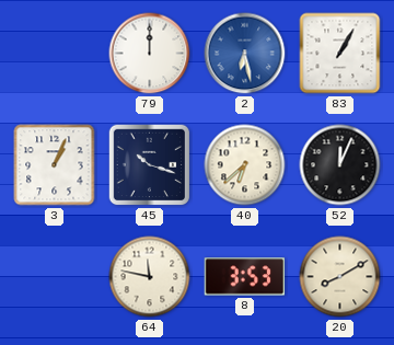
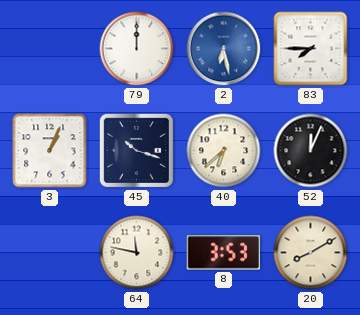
83: 1:05 -> 7:45
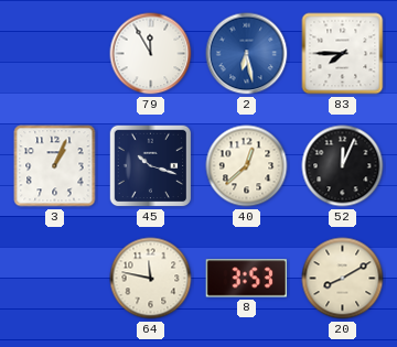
79: 12:00 -> 11:55
40: 6:38 -> 12:38
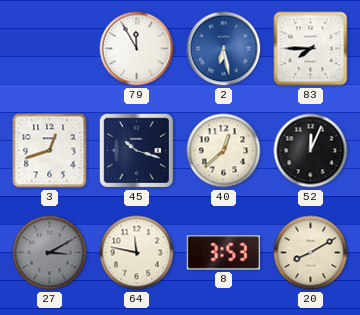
3: 1:04 -> 12:42
27: none -> 3:10
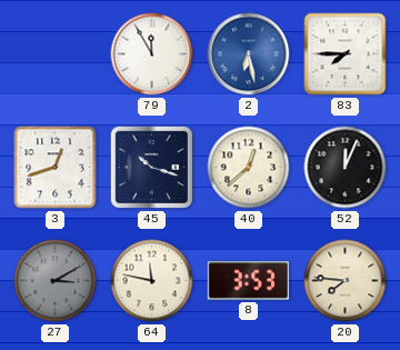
20: 8:10 -> 7:46
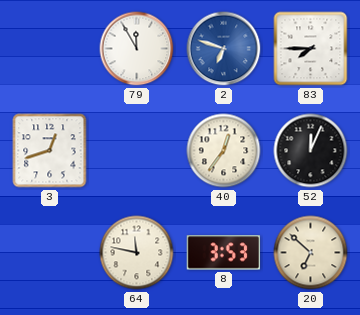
2: 6:28 -> 6:48
45: 10:18 -> none
40: 12:38 -> 12:36
27: 3:10 -> none
20: 7:46 -> 6:52
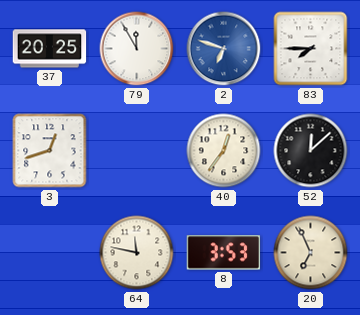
37: none -> 20:25
52: 12:04 -> 12:08
20: 6:52 -> 6:56
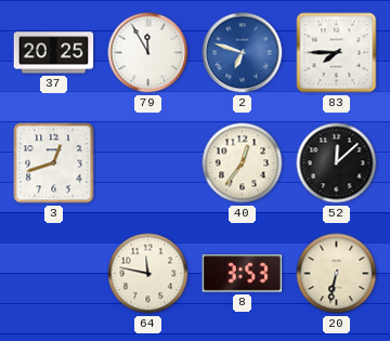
20: 6:56 -> 6:32
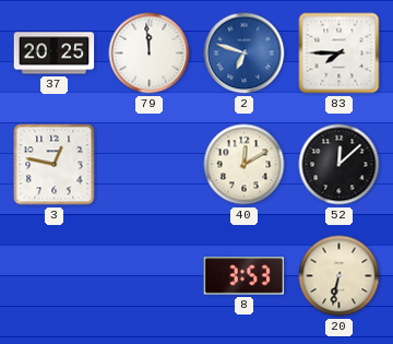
79: 11:55 -> 11:59
3: 12:42 -> 12:47
40: 12:36 -> 12:10
64: 11:47 -> none
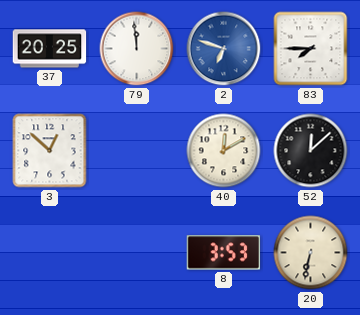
3: 12:47 -> 12:52
